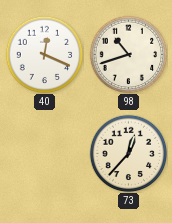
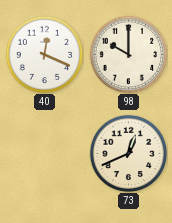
98: 10:42 -> 10:00
73: 12:37 -> 12:41
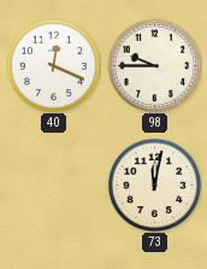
98: 10:00 -> 9:45
73: 12:41 -> 12:02
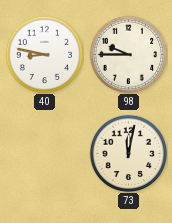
40: 12:19 -> 8:47
